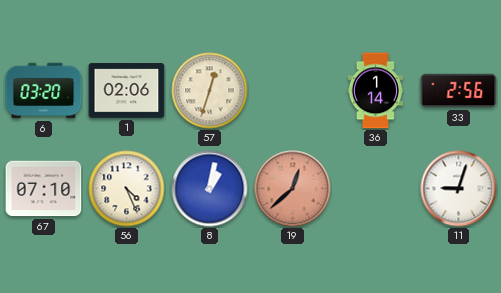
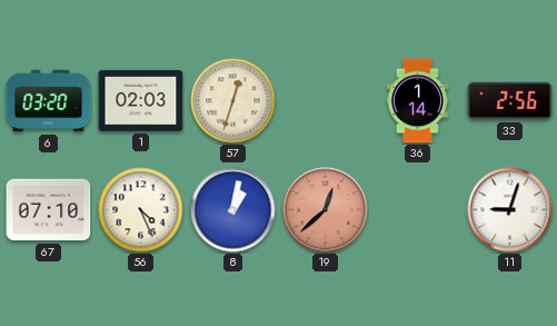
1: 02:06 -> 02:03
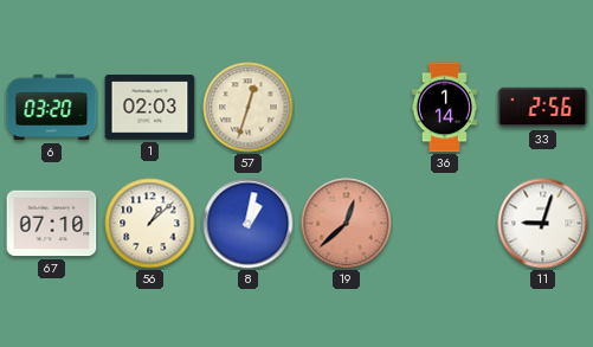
56: 4:26 -> 1:08
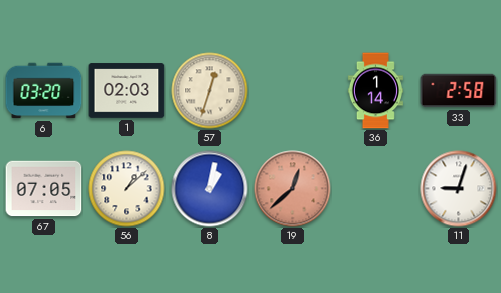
33: 2:56 -> 2:58
67: 07:10 -> 07:05
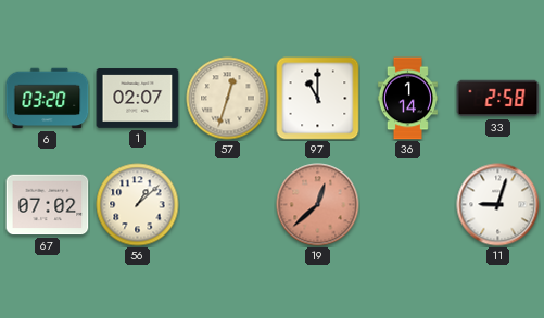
1: 02:03 -> 02:07
97: none -> 11:00
67: 07:05 -> 07:02
8: 1:02 -> none
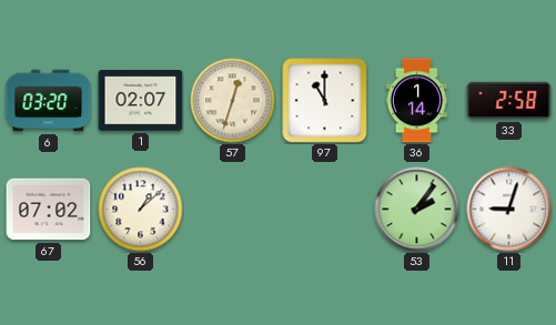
19: 12:38 -> none
53: none -> 2:06
